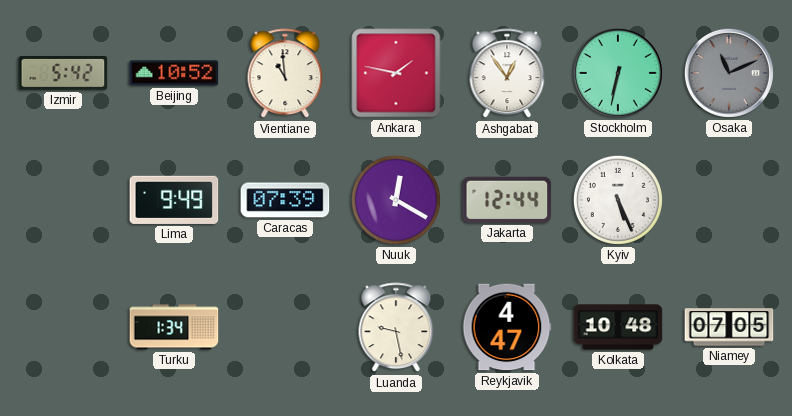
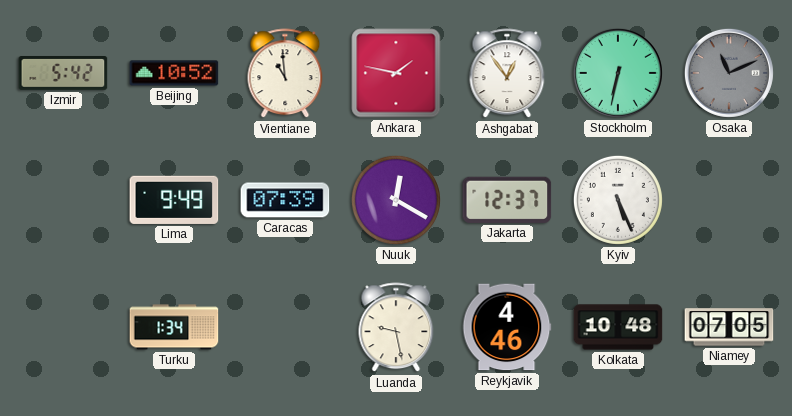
Jakarta: 12:44 -> 12:37
Reykjavik: 4:47 -> 4:46
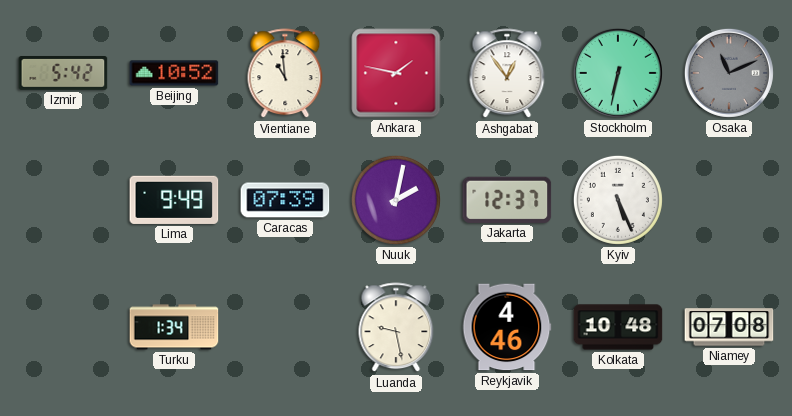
Nuuk: 12:20 -> 2:02
Niamey: 07:05 -> 07:08
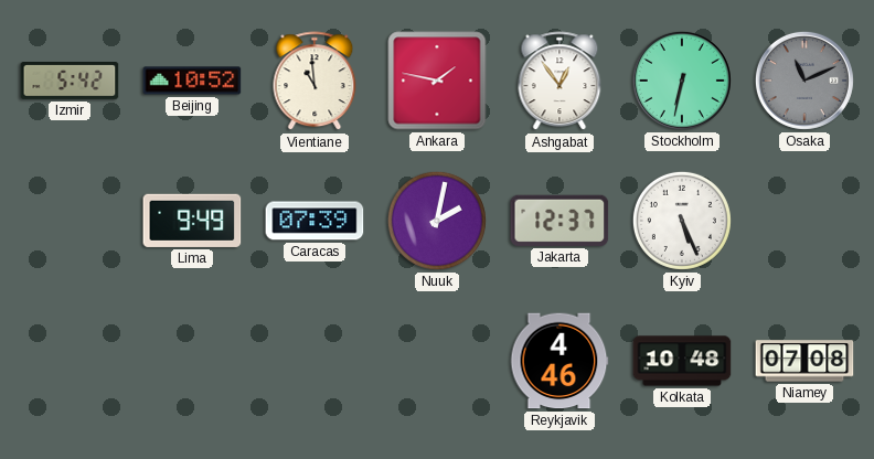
Turku: 1:34 -> none
Luanda: 9:28 -> none
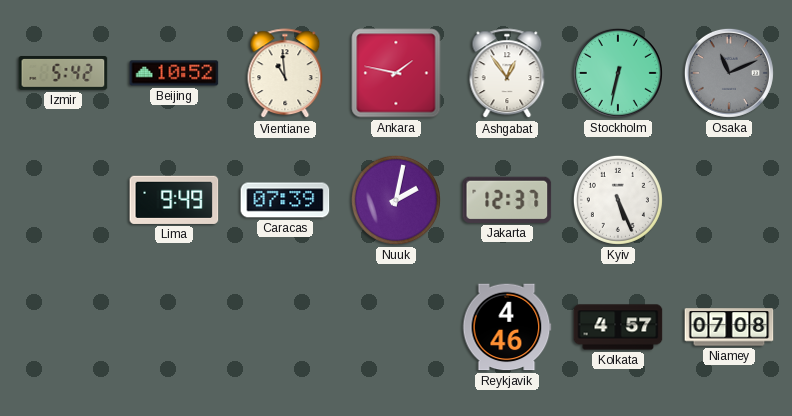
Kolkata: 10:48 -> 4:57
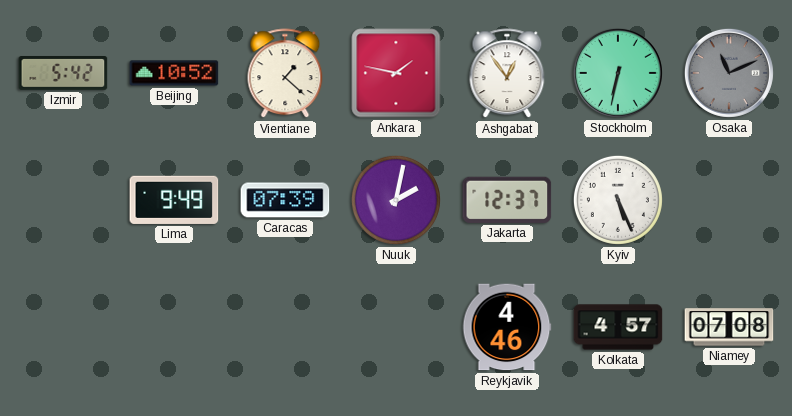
Vientiane: 10:59 -> 1:22
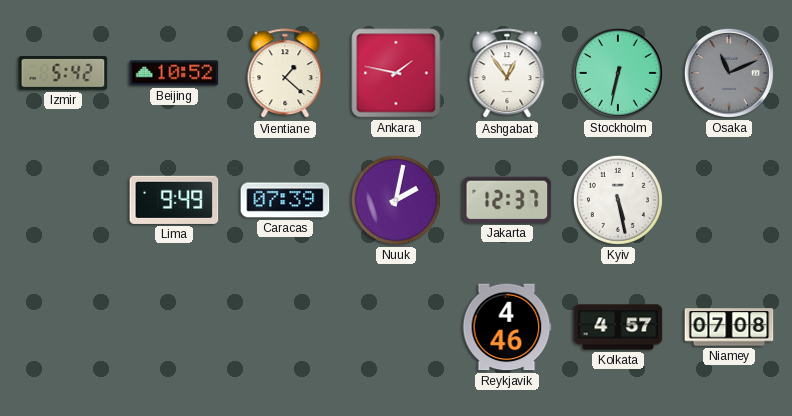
Kyiv: 5:26 -> 5:28
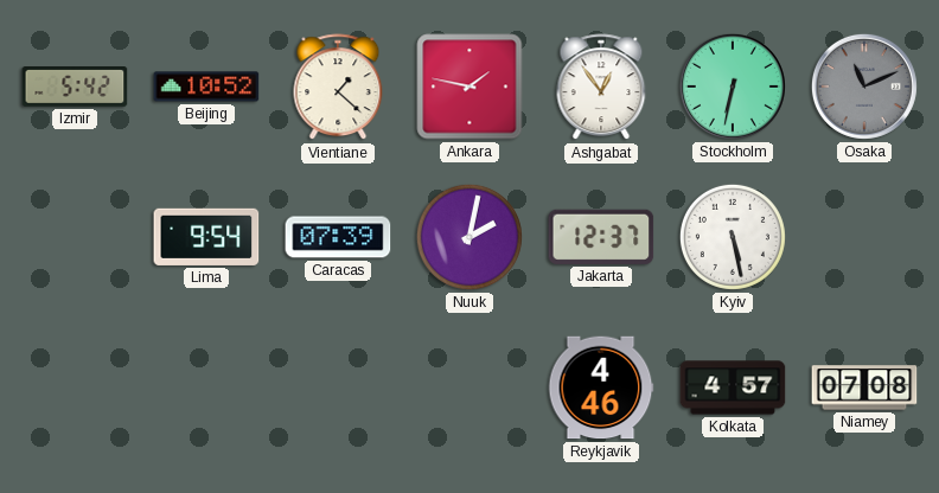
Lima: 9:49 -> 9:54
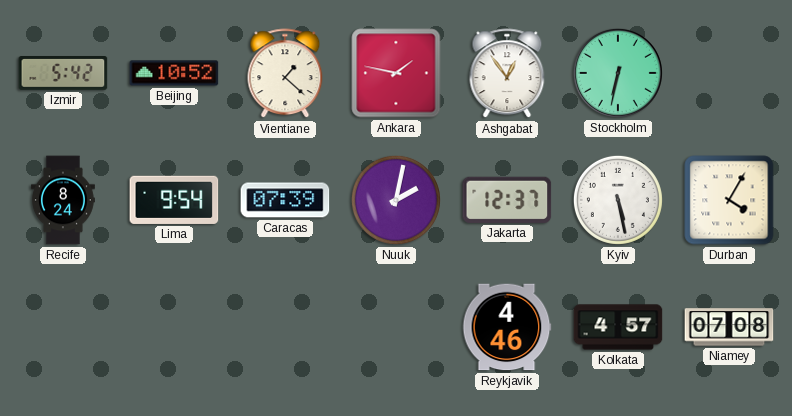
Osaka: 11:11 -> none
Recife: none -> 8:24
Durban: none -> 4:05
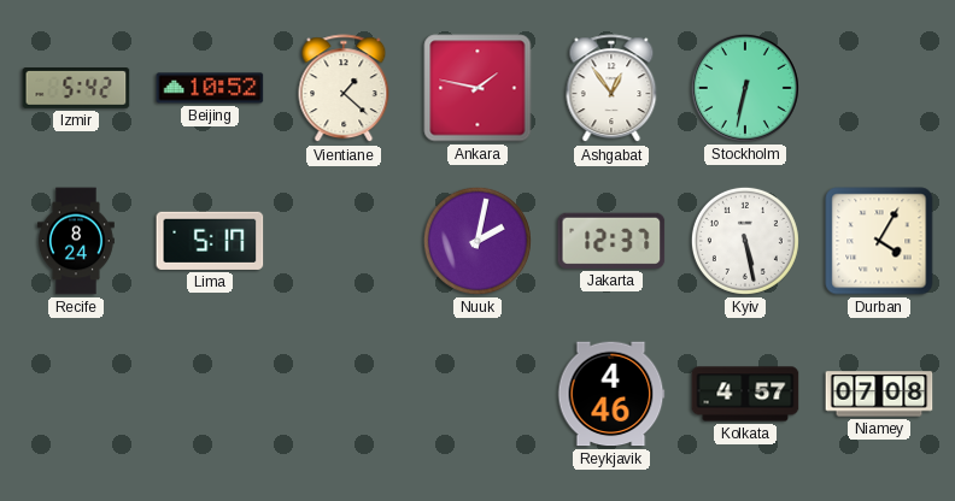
Lima: 9:54 -> 5:17
Caracas: 07:39 -> none
